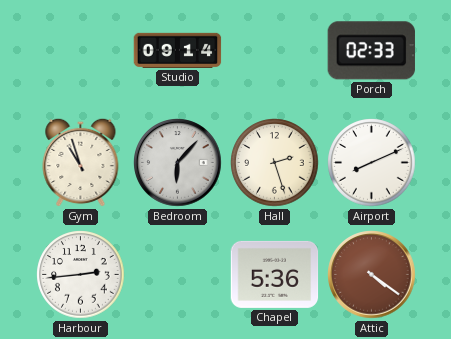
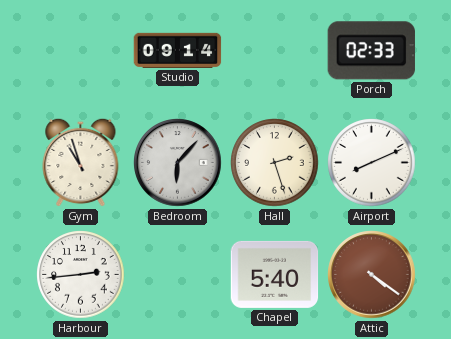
Chapel: 5:36 -> 5:40
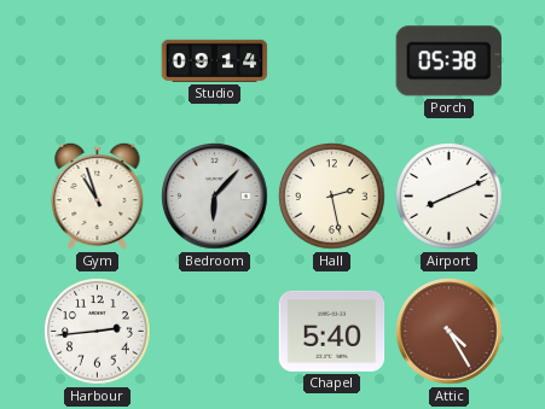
Porch: 02:33 -> 05:38
Hall: 2:27 -> 2:28
Attic: 4:21 -> 4:25
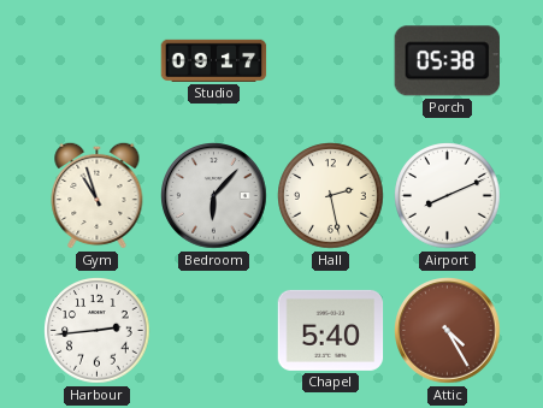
Studio: 09:14 -> 09:17
